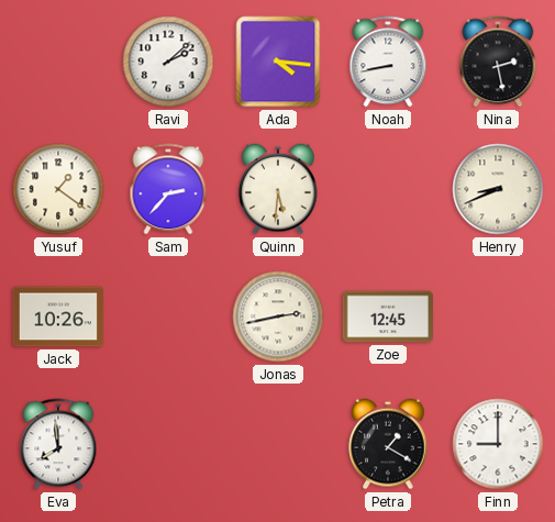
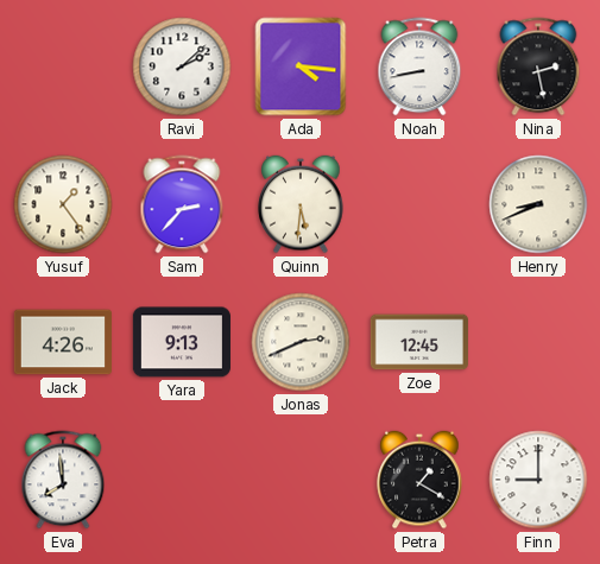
Yusuf: 1:21 -> 1:24
Jack: 10:26 -> 4:26
Yara: none -> 9:13
Jonas: 2:43 -> 2:41
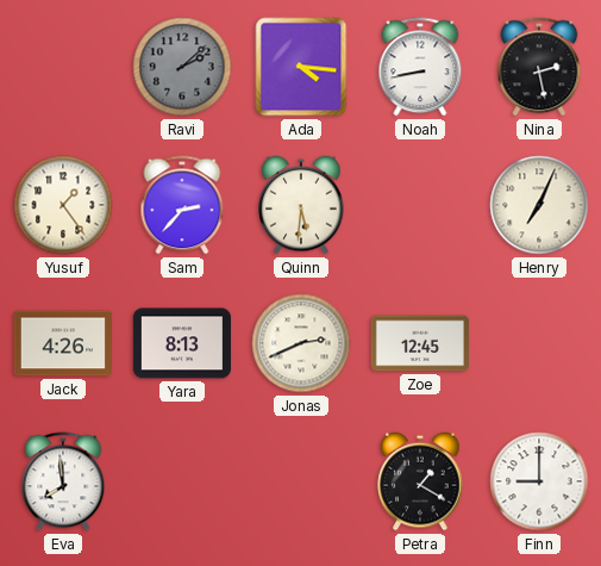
Ravi dial: white -> grey
Henry: 8:41 -> 7:04
Yara: 9:13 -> 8:13
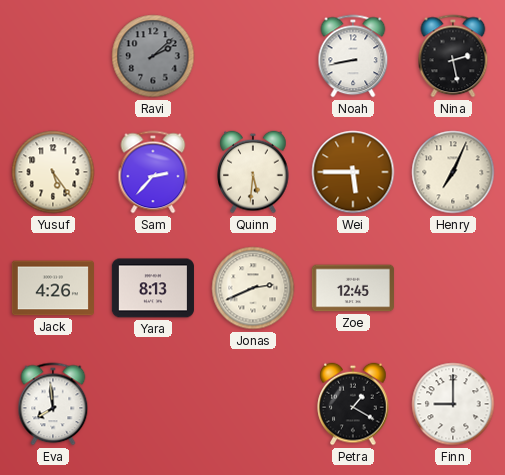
Ada: 4:16 -> none
Yusuf: 1:24 -> 5:24
Wei: none -> 5:45
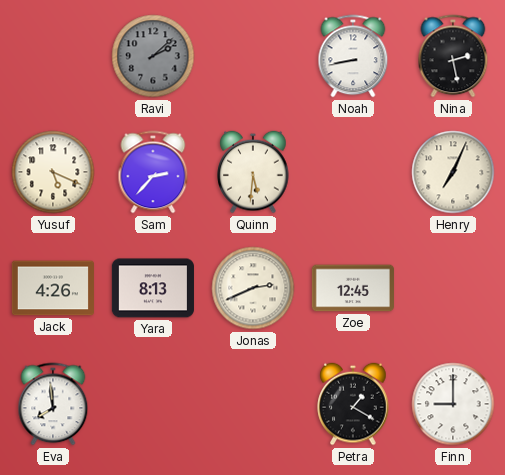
Yusuf: 5:24 -> 5:19
Wei: 5:45 -> none
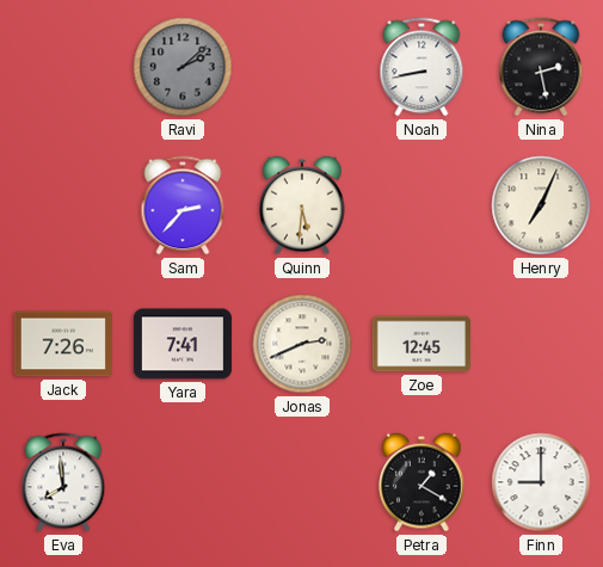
Yusuf: 5:19 -> none
Jack: 4:26 -> 7:26
Yara: 8:13 -> 7:41
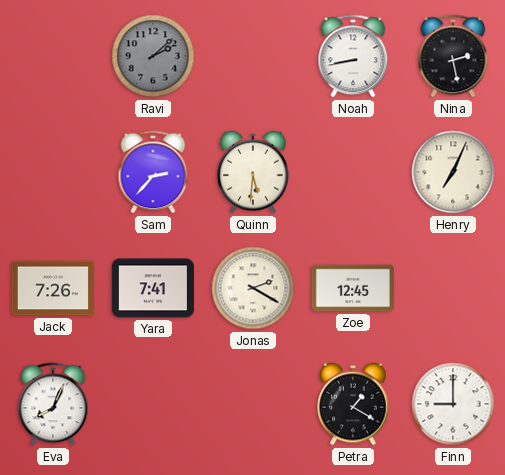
Jonas: 2:41 -> 2:20
Eva: 7:59 -> 8:04
